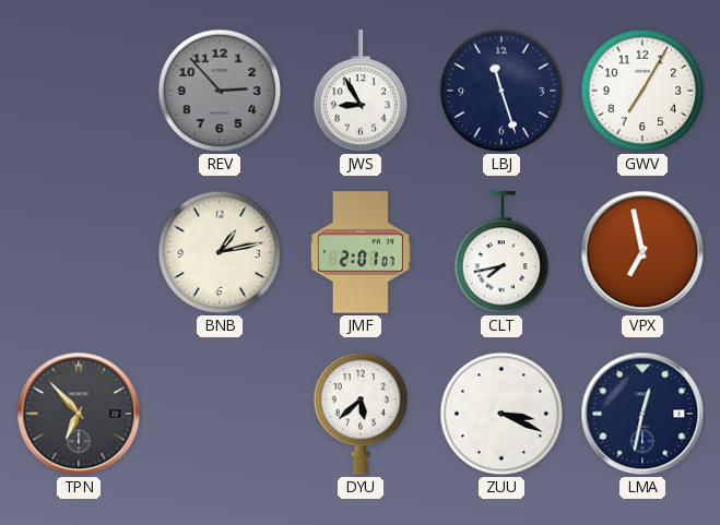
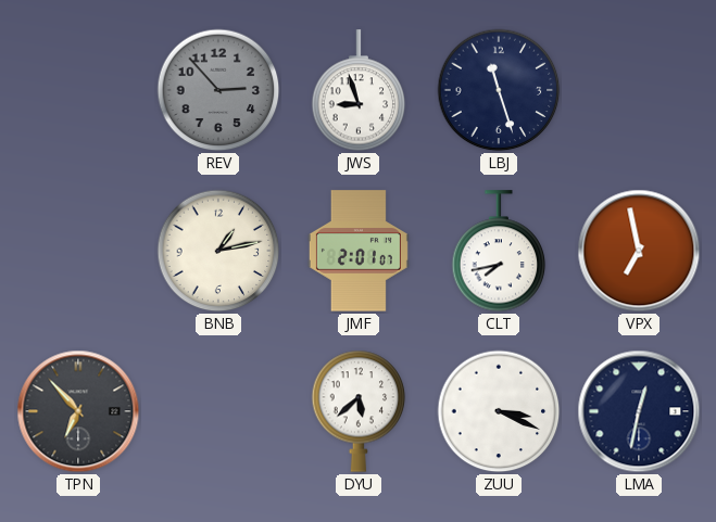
JWS: 8:55 -> 8:57
GWV: 7:05 -> none
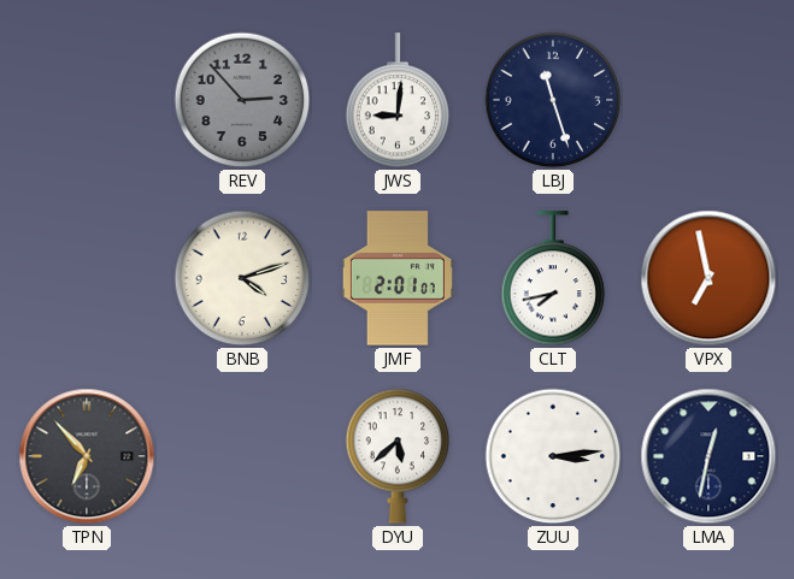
JWS: 8:57 -> 9:01
BNB: 1:13 -> 4:12
ZUU: 3:19 -> 3:14
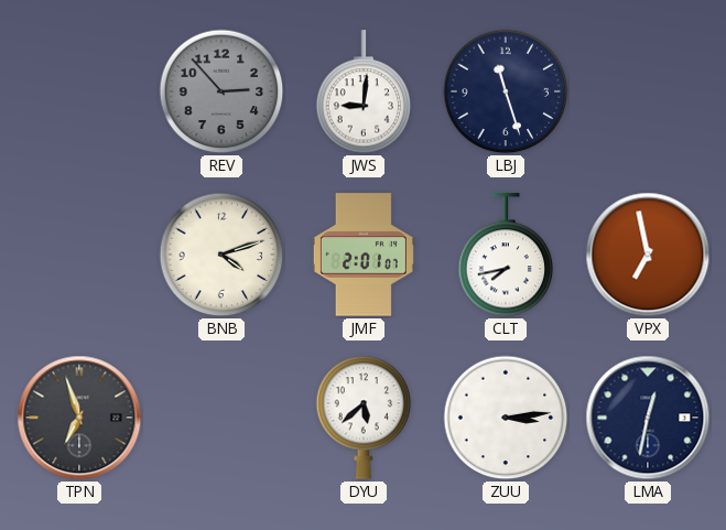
TPN: 6:53 -> 6:57
